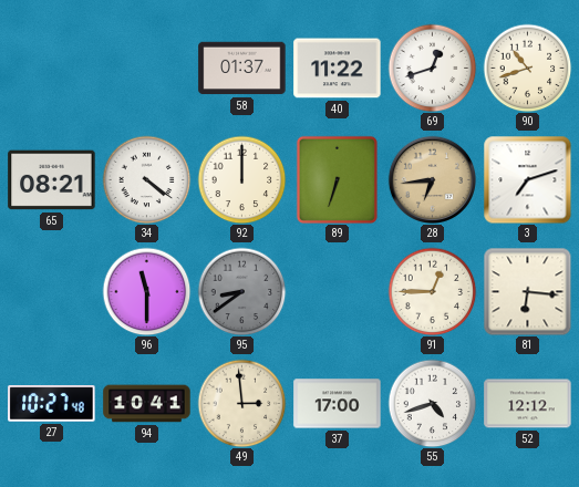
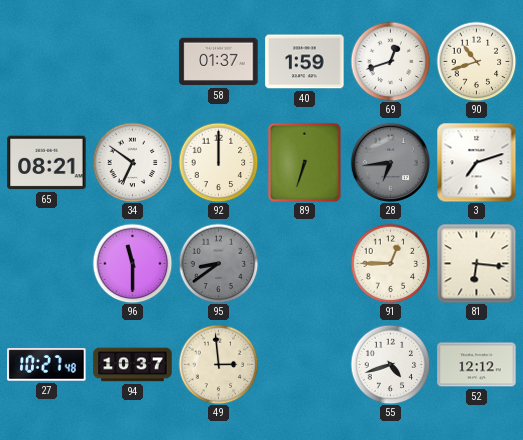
40: 11:22 -> 1:59
34: 4:21 -> 6:51
28 dial: champagne -> grey
94: 10:41 -> 10:37
37: 17:00 -> none
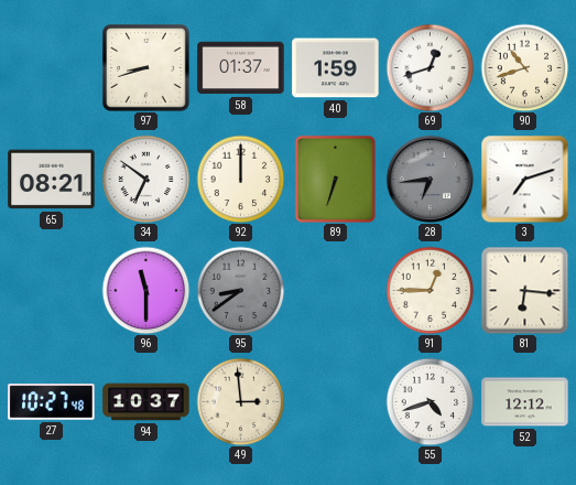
97: none -> 8:42
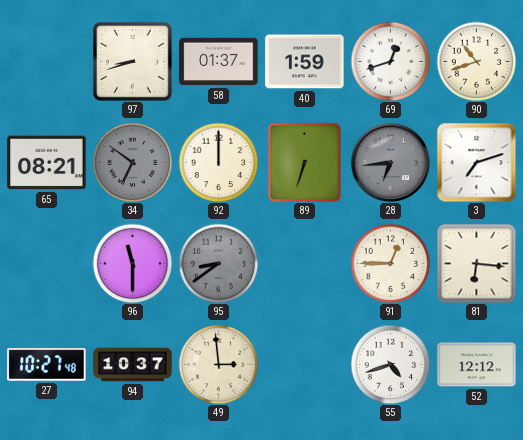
34 dial: white -> grey
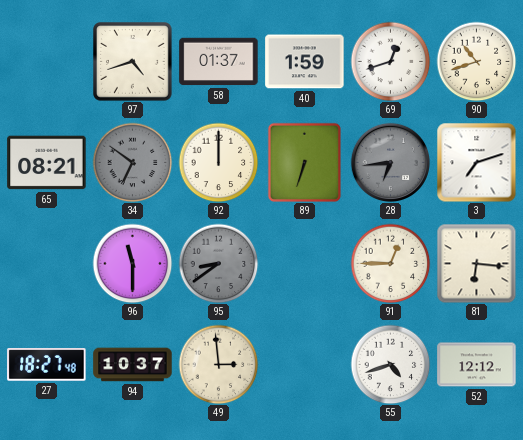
97: 8:42 -> 4:42
27: 10:27 -> 18:27
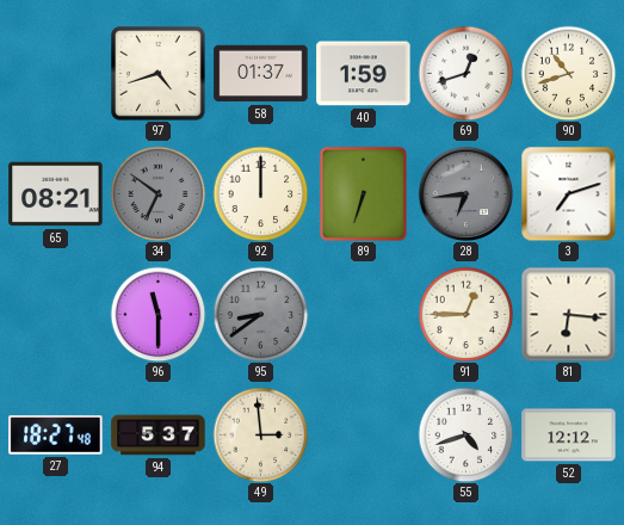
94: 10:37 -> 5:37
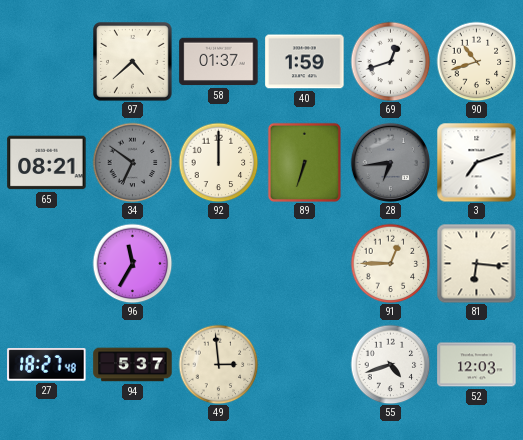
97: 4:42 -> 4:38
96: 11:30 -> 11:35
95: 8:39 -> none
52: 12:12 -> 12:03
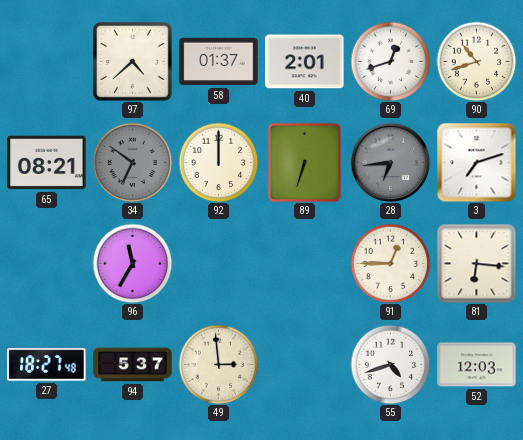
40: 1:59 -> 2:01
